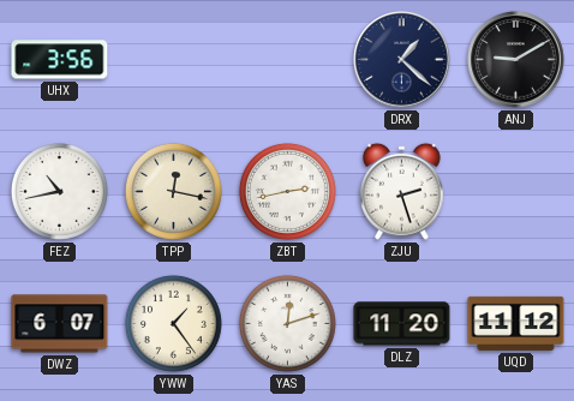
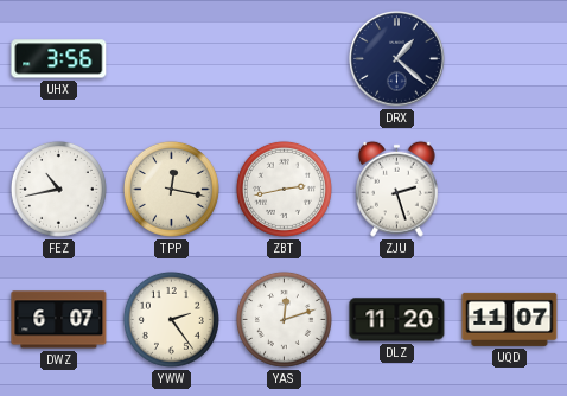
ANJ: 9:10 -> none
YWW: 1:24 -> 2:24
UQD: 11:12 -> 11:07
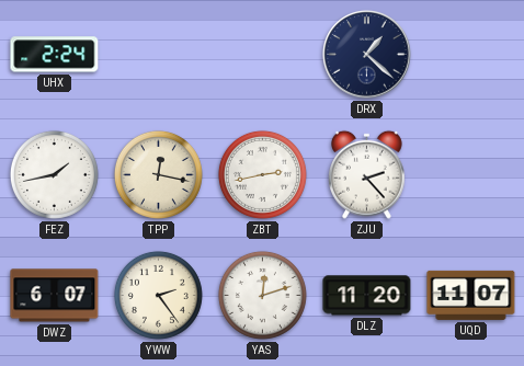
UHX: 3:56 -> 2:24
FEZ: 10:43 -> 1:43
ZJU: 2:27 -> 2:23
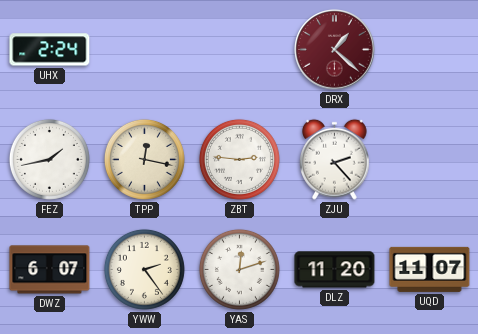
DRX dial: navy -> burgundy
ZBT: 2:43 -> 2:46
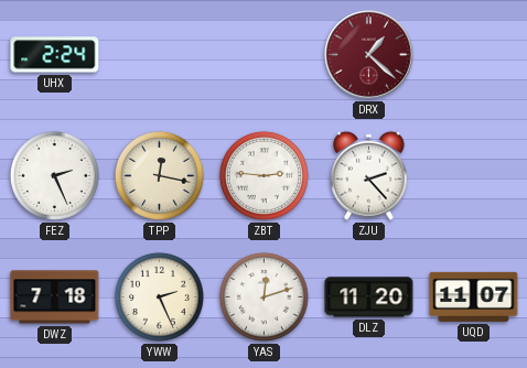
FEZ: 1:43 -> 2:26
DWZ: 6:07 -> 7:18
YWW: 2:24 -> 2:26
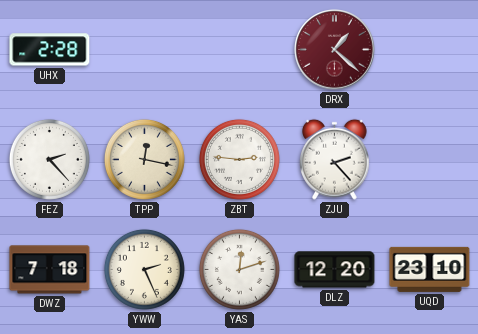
UHX: 2:24 -> 2:28
FEZ: 2:26 -> 2:23
DLZ: 11:20 -> 12:20
UQD: 11:07 -> 23:10
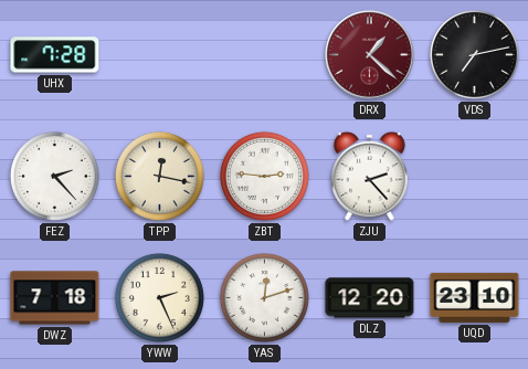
UHX: 2:28 -> 7:28
VDS: none -> 7:13
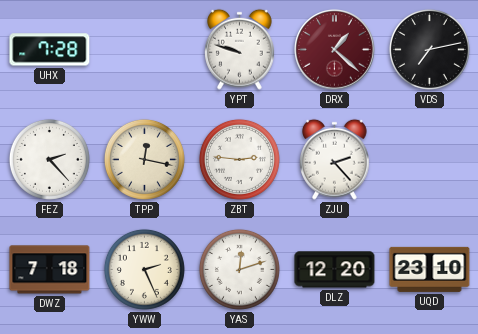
YPT: none -> 9:48
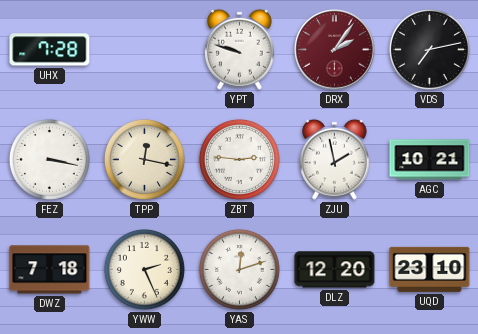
DRX: 1:22 -> 2:06
FEZ: 2:23 -> 3:17
ZJU: 2:23 -> 1:58
AGC: none -> 10:21
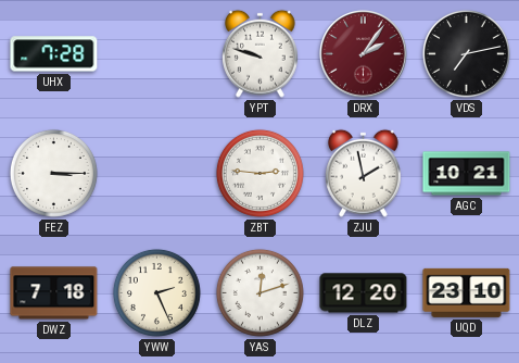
FEZ: 3:17 -> 3:15
TPP: 12:17 -> none
